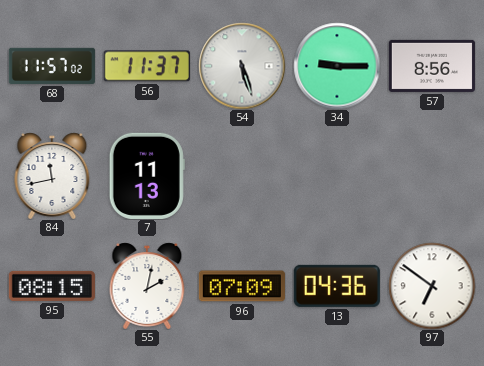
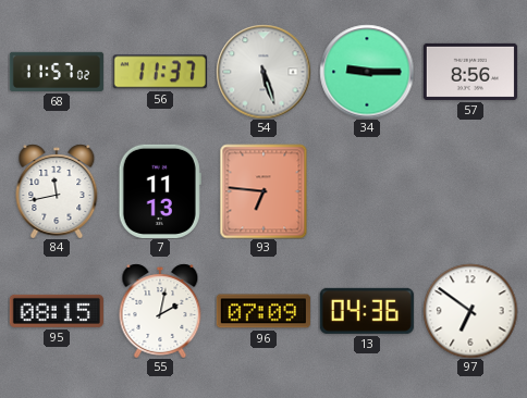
93: none -> 6:46
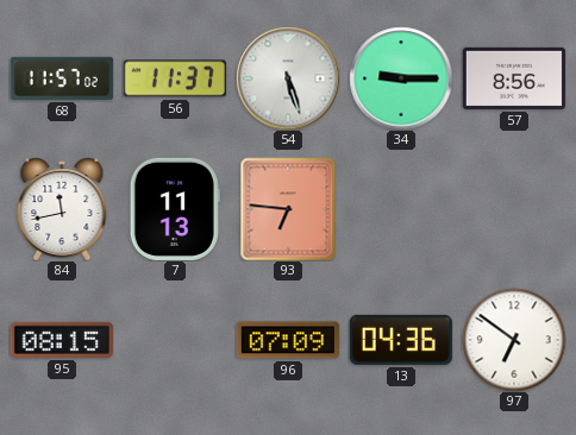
55: 2:02 -> none
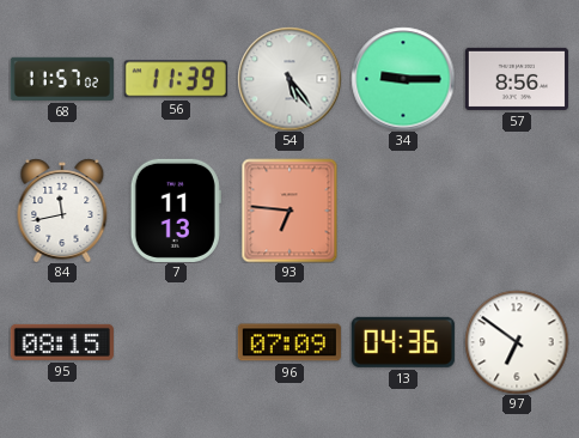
56: 11:37 -> 11:39
54: 5:27 -> 5:24
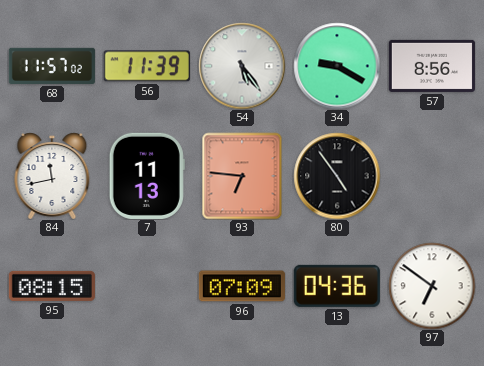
34: 9:15 -> 9:20
80: none -> 4:54
